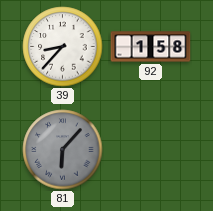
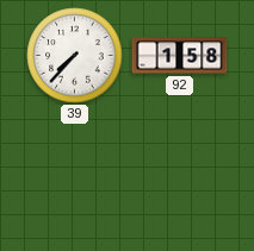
39: 8:37 -> 7:37
81: 6:07 -> none
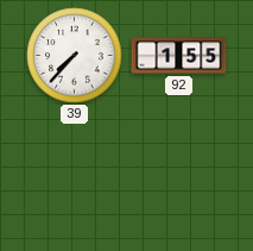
92: 1:58 -> 1:55
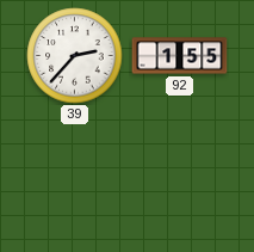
39: 7:37 -> 2:37
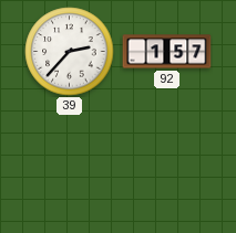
92: 1:55 -> 1:57
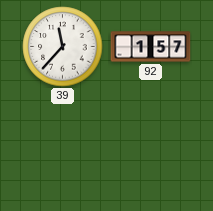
39: 2:37 -> 11:37
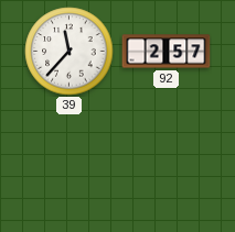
92: 1:57 -> 2:57
